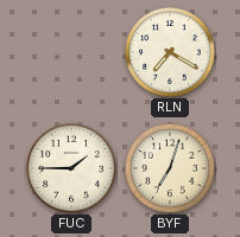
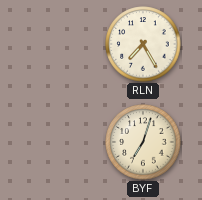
RLN: 7:20 -> 7:25
FUC: 1:45 -> none
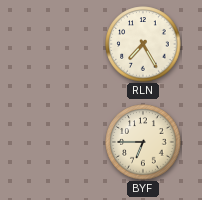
BYF: 7:03 -> 6:45
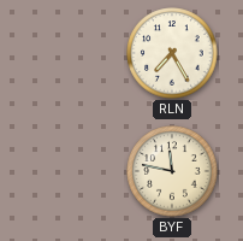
BYF: 6:45 -> 11:47
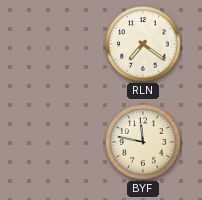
RLN: 7:25 -> 7:21
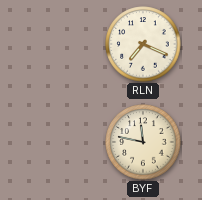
RLN: 7:21 -> 7:19
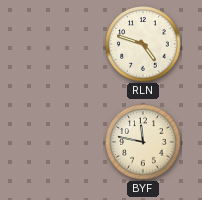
RLN: 7:19 -> 4:48
